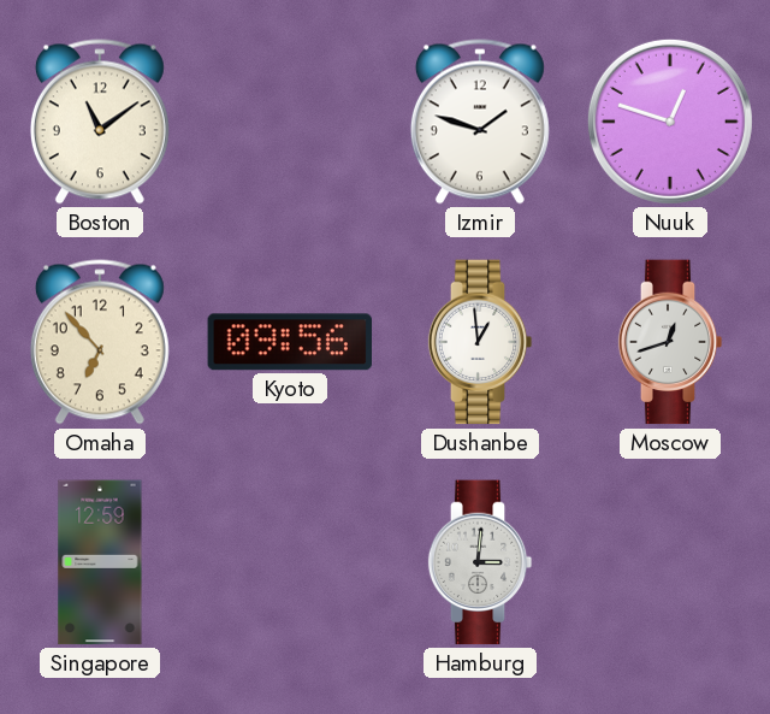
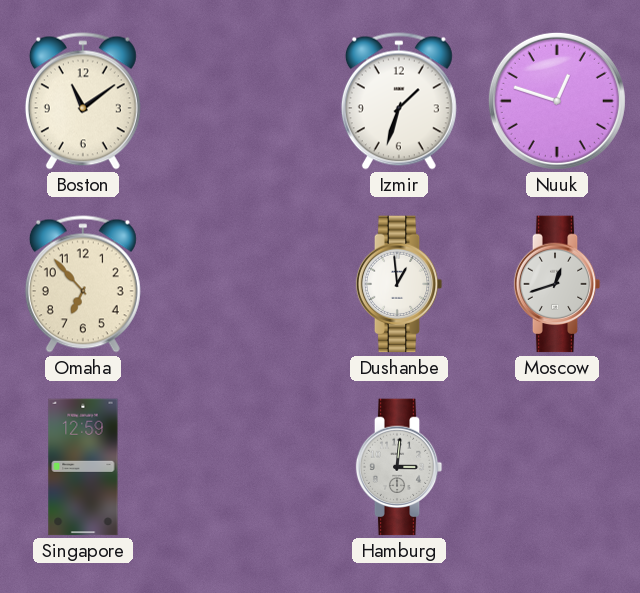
Izmir: 1:48 -> 1:33
Kyoto: 09:56 -> none
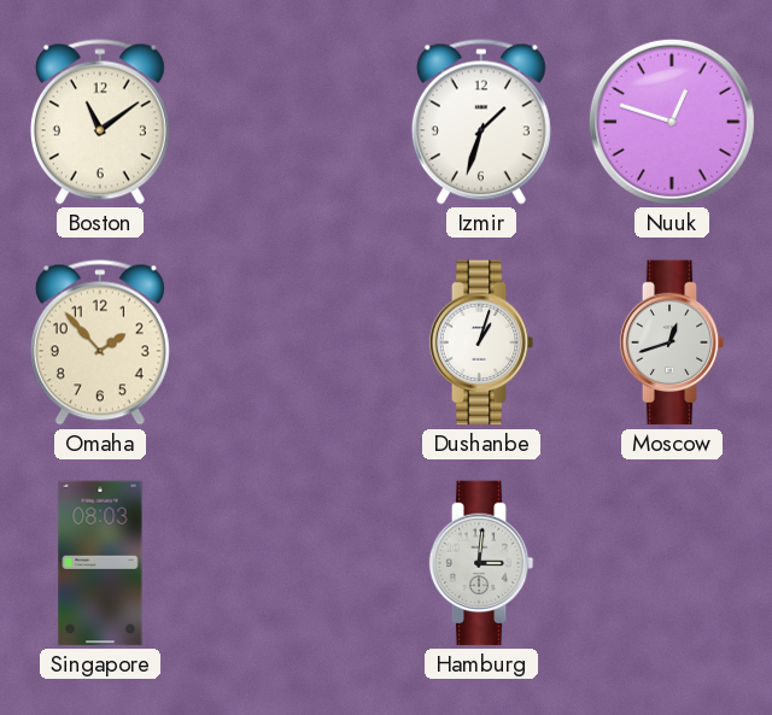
Omaha: 6:53 -> 1:53
Dushanbe: 12:59 -> 1:03
Singapore: 12:59 -> 08:03
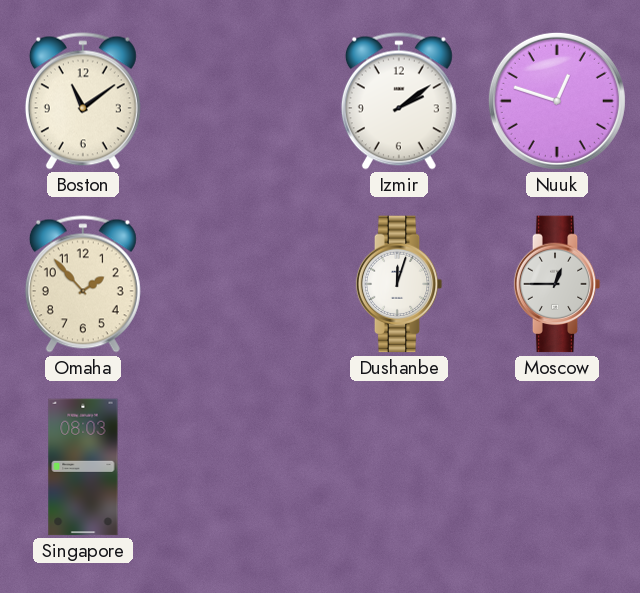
Izmir: 1:33 -> 2:09
Dushanbe: 1:03 -> 12:03
Moscow: 12:42 -> 12:45
Hamburg: 3:01 -> none
